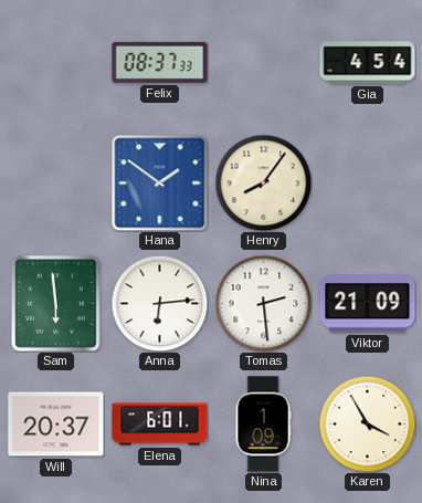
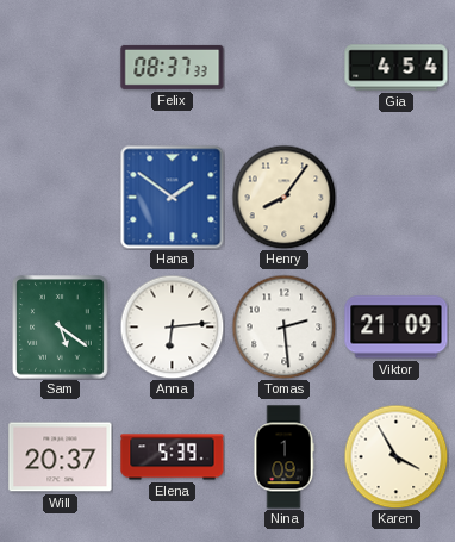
Sam: 5:59 -> 5:21
Elena: 6:01 -> 5:39
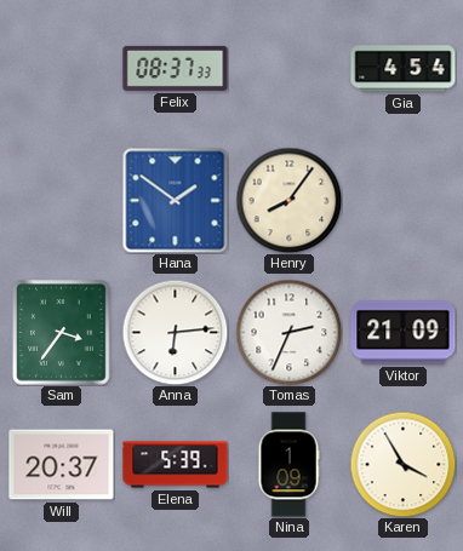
Sam: 5:21 -> 3:36
Tomas: 2:29 -> 2:34
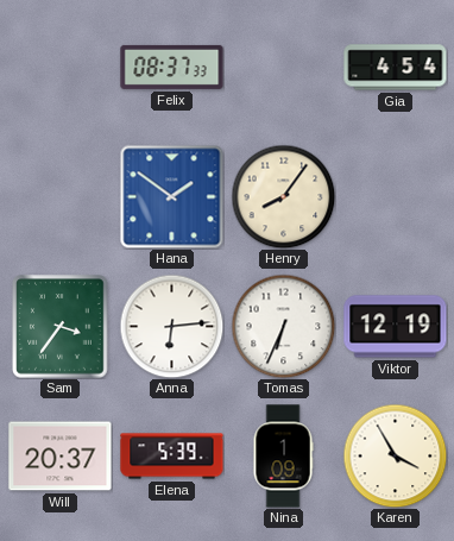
Tomas: 2:34 -> 6:34
Viktor: 21:09 -> 12:19
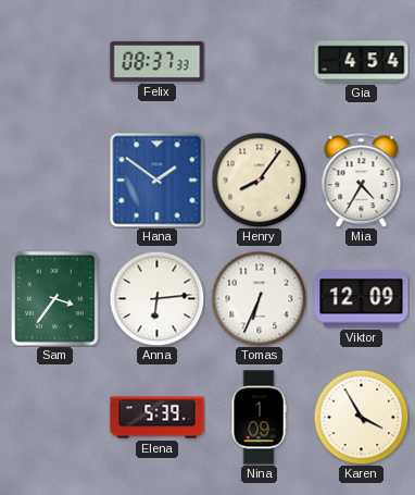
Mia: none -> 4:35
Viktor: 12:19 -> 12:09
Will: 20:37 -> none
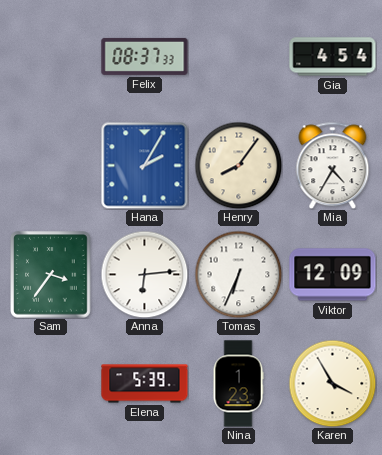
Hana: 1:51 -> 2:05
Nina: 1:09 -> 1:23
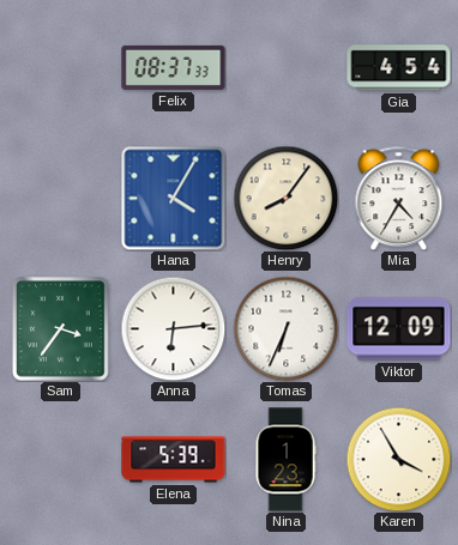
Hana: 2:05 -> 4:05
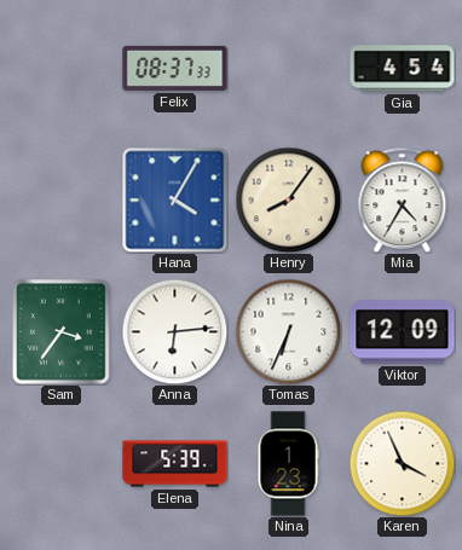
Karen: 3:55 -> 3:56
